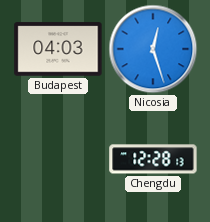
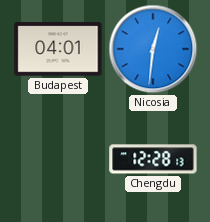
Budapest: 04:03 -> 04:01
Nicosia: 12:27 -> 12:31
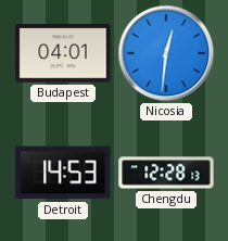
Detroit: none -> 14:53
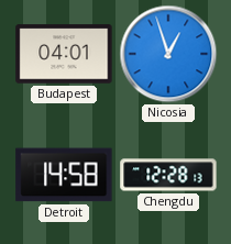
Nicosia: 12:31 -> 12:57
Detroit: 14:53 -> 14:58
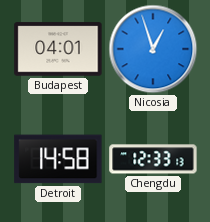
Chengdu: 12:28 -> 12:33
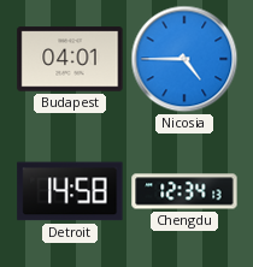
Nicosia: 12:57 -> 4:45
Chengdu: 12:33 -> 12:34
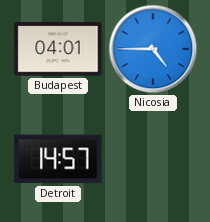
Detroit: 14:58 -> 14:57
Chengdu: 12:34 -> none
